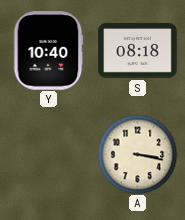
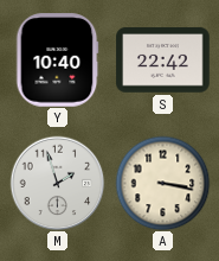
S: 08:18 -> 22:42
M: none -> 1:57
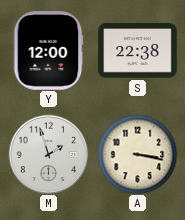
Y: 10:40 -> 12:00
S: 22:42 -> 22:38
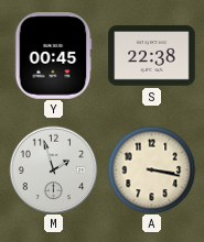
Y: 12:00 -> 00:45
